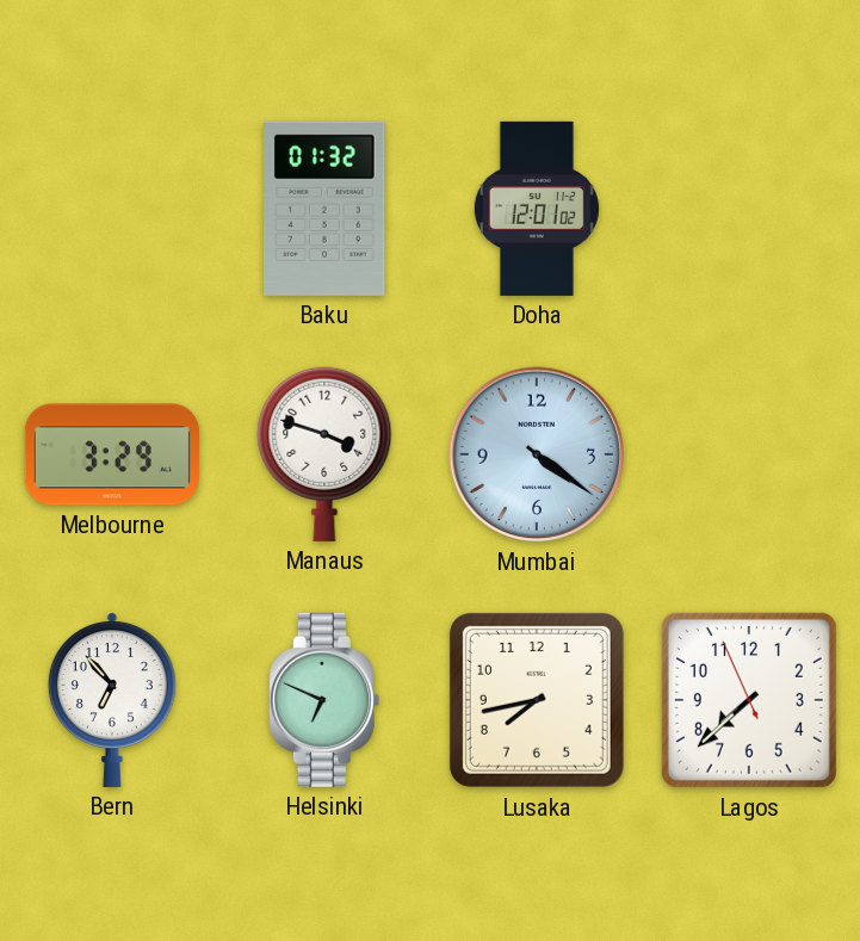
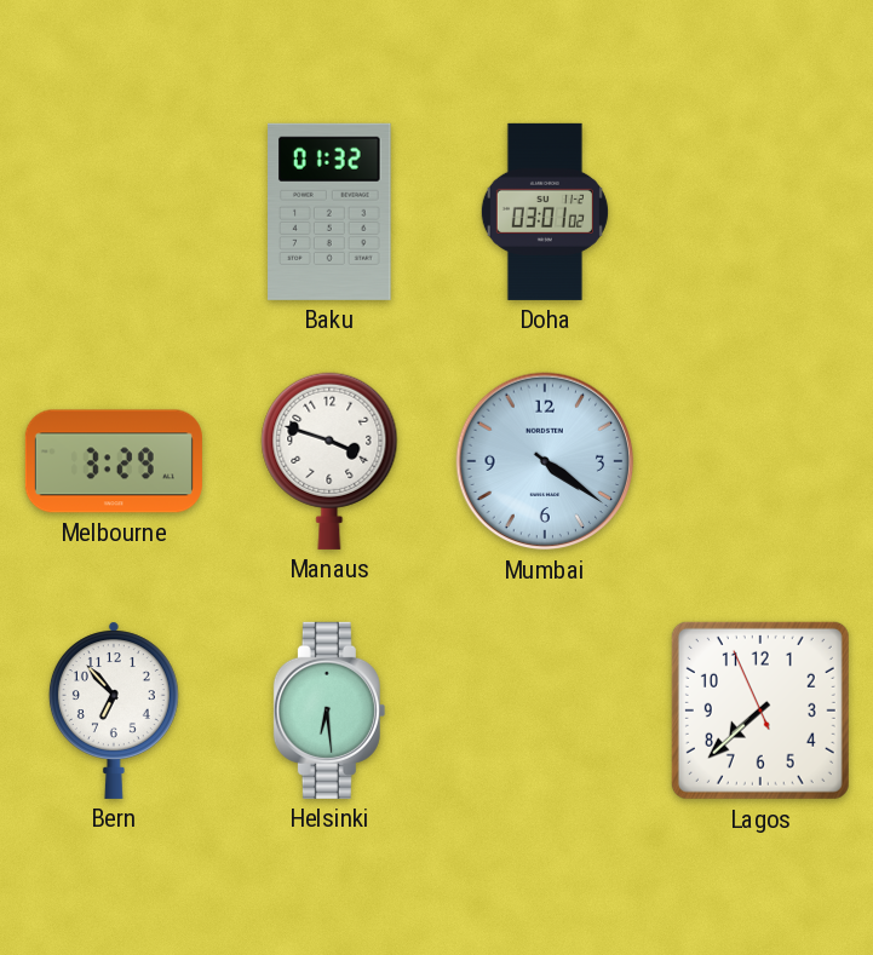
Doha: 12:01 -> 03:01
Helsinki: 6:49 -> 6:29
Lusaka: 7:43 -> none
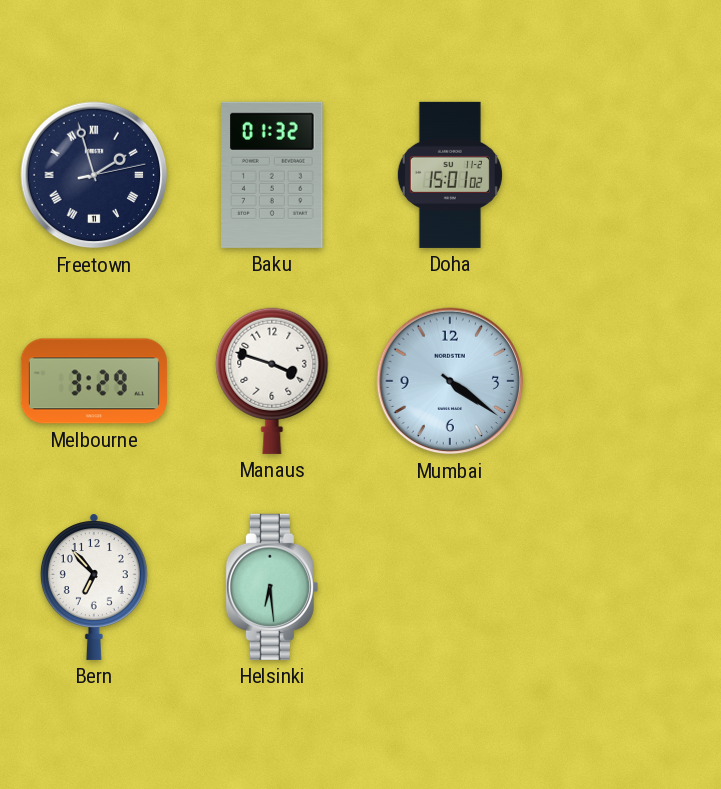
Freetown: none -> 1:57
Doha: 03:01 -> 15:01
Lagos: 7:37 -> none
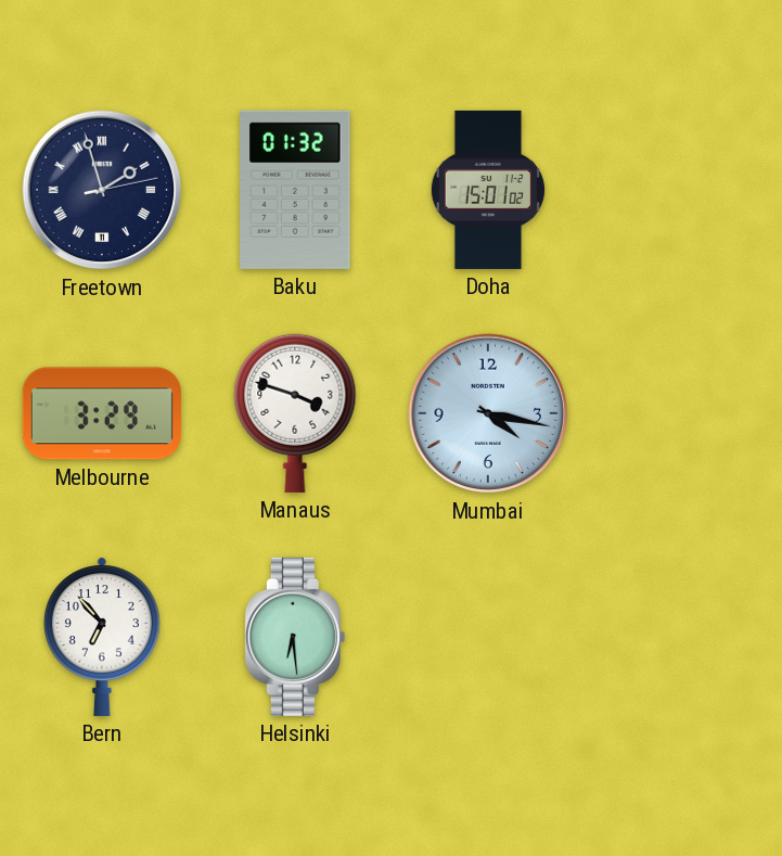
Mumbai: 4:21 -> 4:17
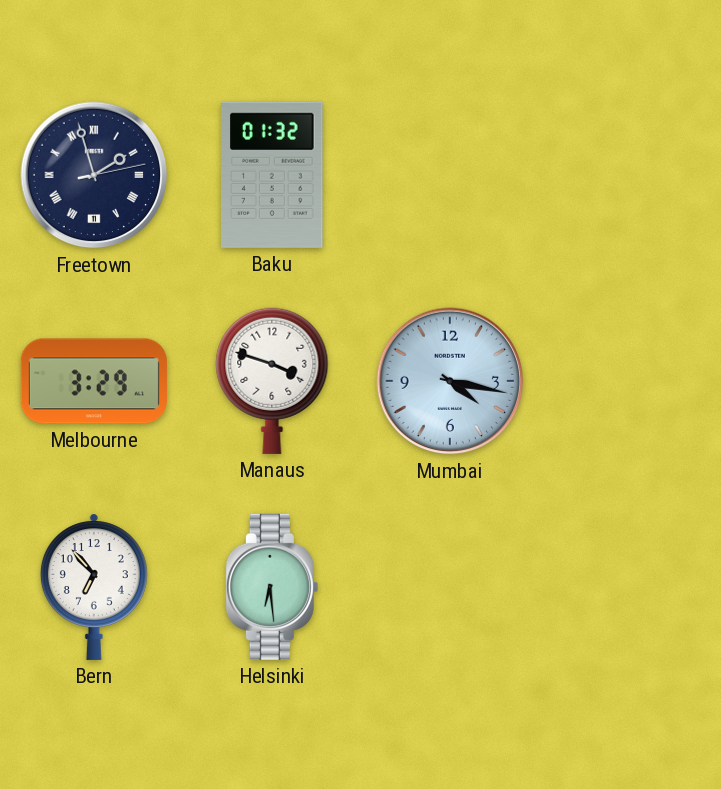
Doha: 15:01 -> none
